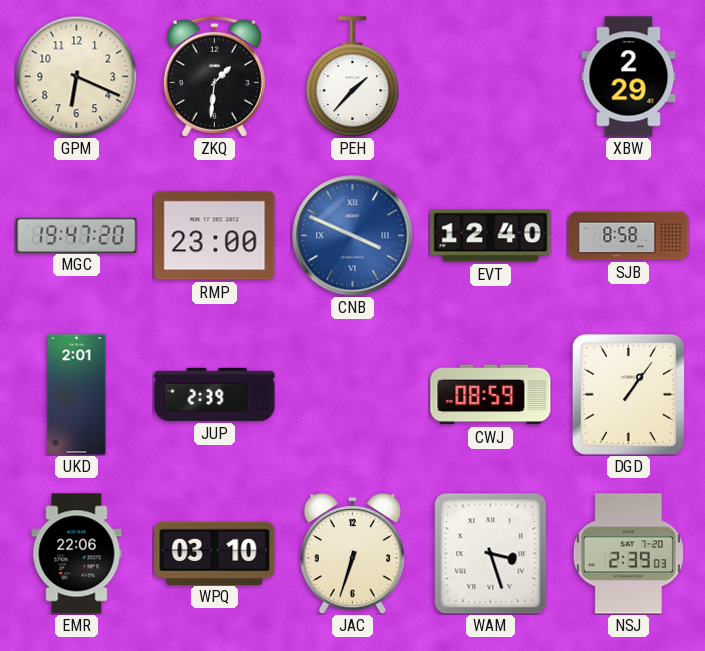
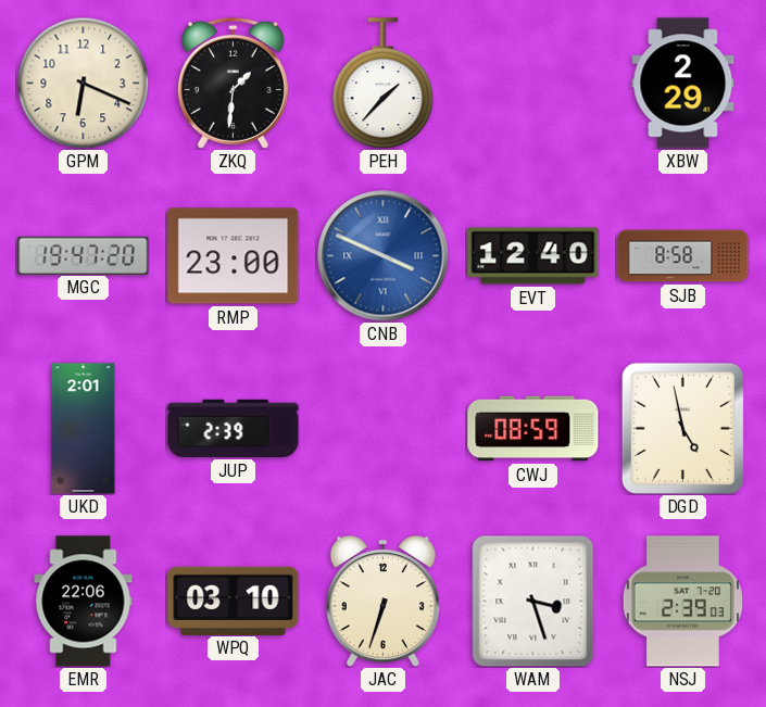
DGD: 1:06 -> 4:58
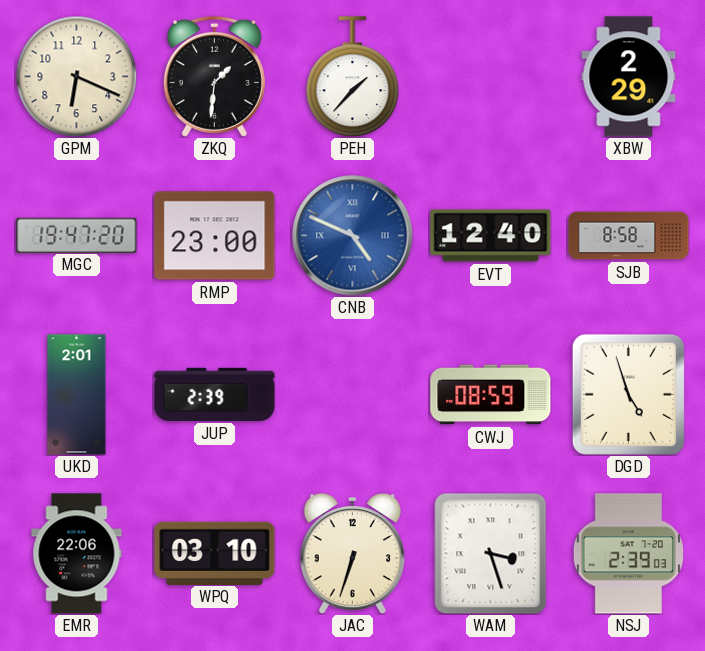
CNB: 3:49 -> 4:49
DGD: 4:58 -> 4:57
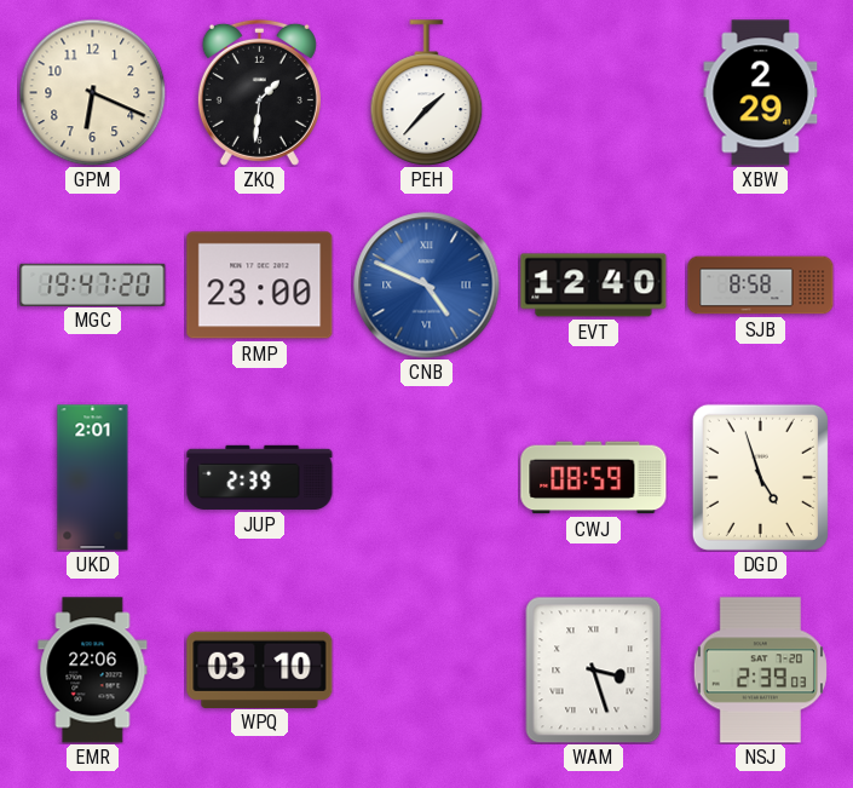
JAC: 6:33 -> none
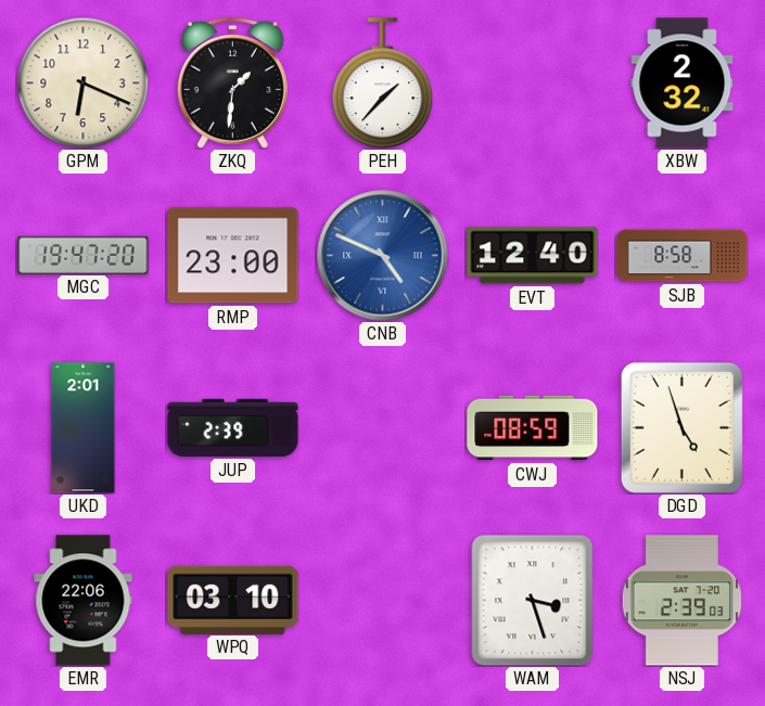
XBW: 2:29 -> 2:32
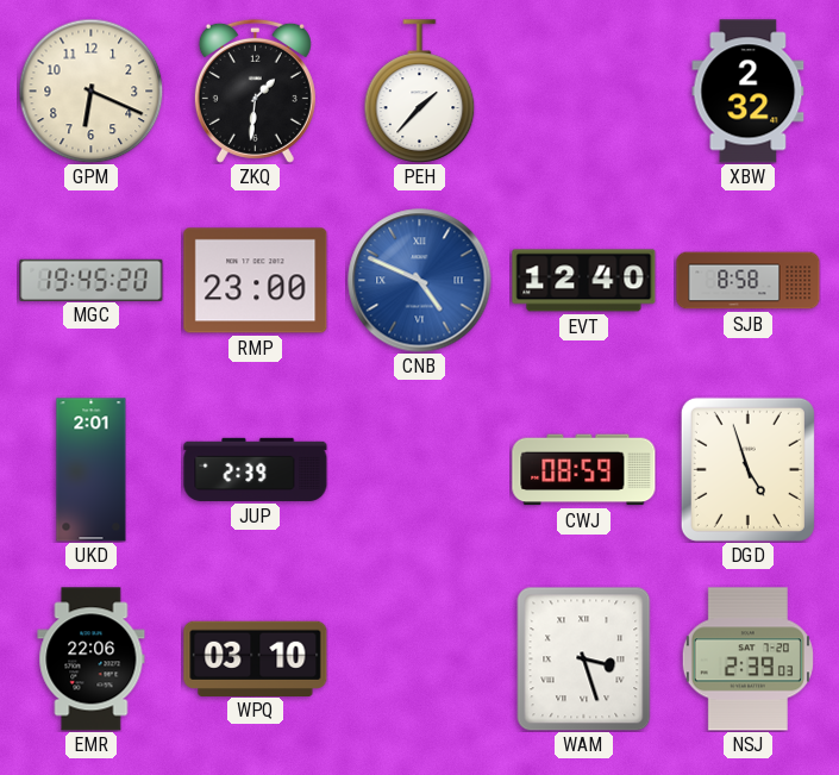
MGC: 19:47 -> 19:45
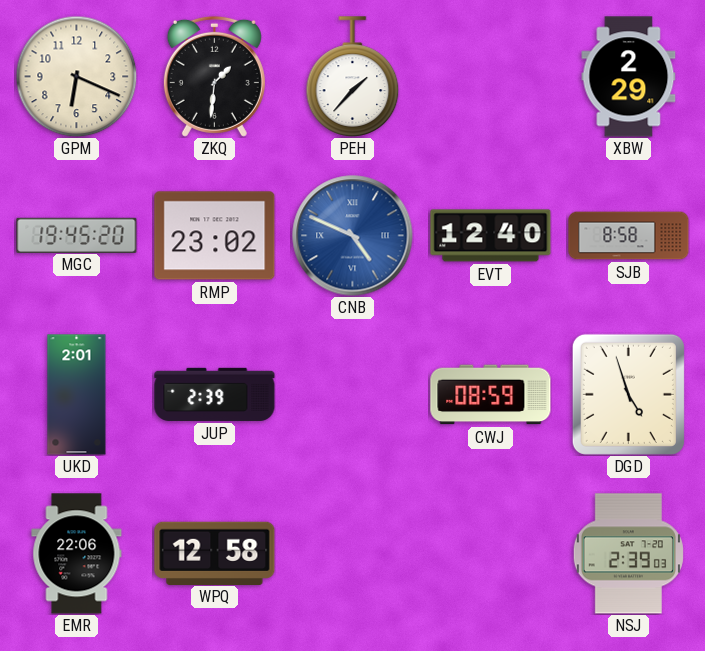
XBW: 2:32 -> 2:29
RMP: 23:00 -> 23:02
WPQ: 03:10 -> 12:58
WAM: 3:27 -> none
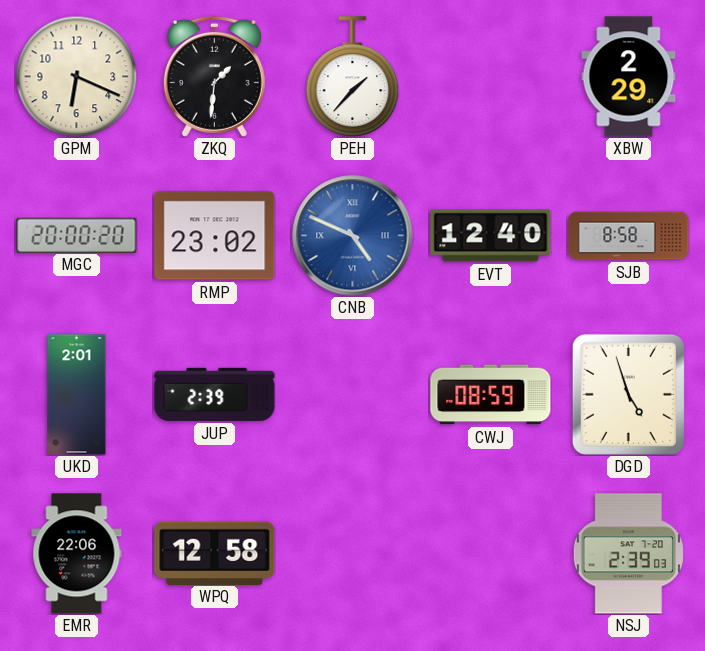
MGC: 19:45 -> 20:00
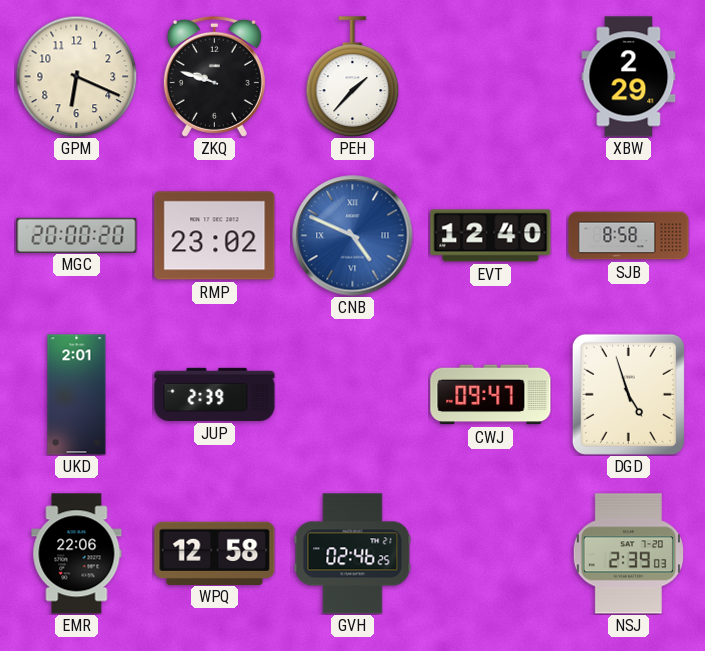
ZKQ: 1:31 -> 9:48
CWJ: 08:59 -> 09:47
GVH: none -> 02:46
